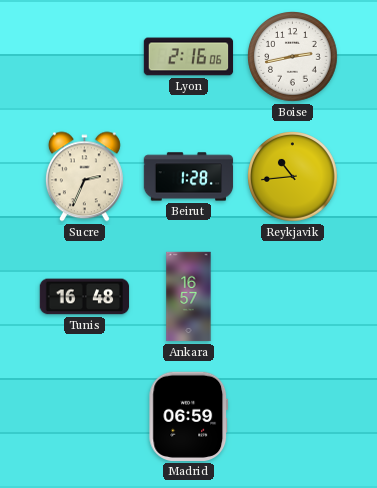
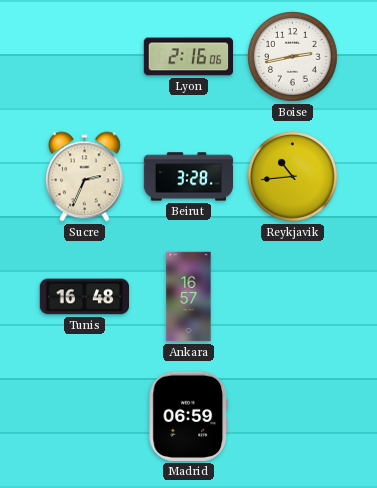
Beirut: 1:28 -> 3:28
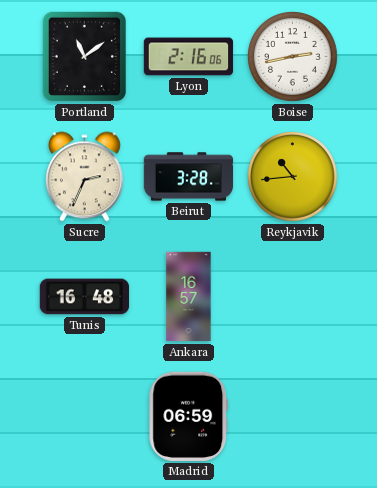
Portland: none -> 11:09
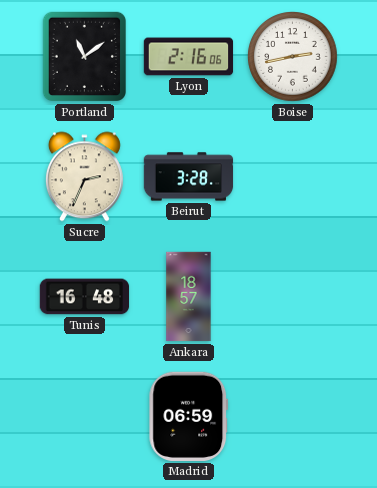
Reykjavik: 10:44 -> none
Ankara: 16:57 -> 18:57
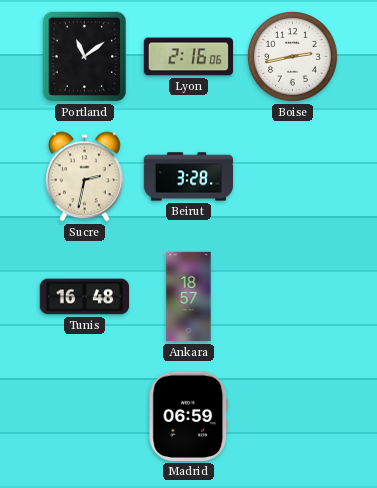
Sucre: 2:34 -> 2:32
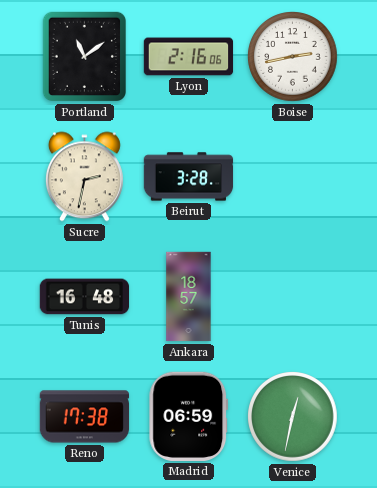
Reno: none -> 17:38
Venice: none -> 12:32
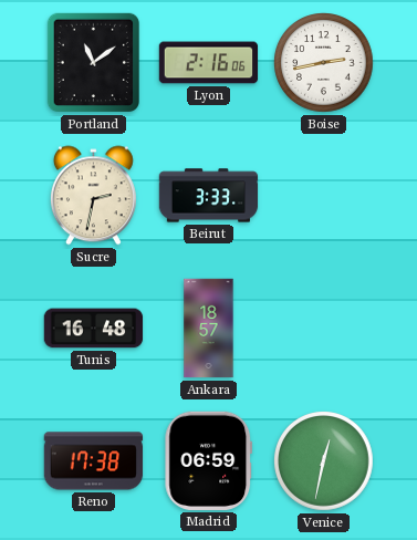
Beirut: 3:28 -> 3:33
